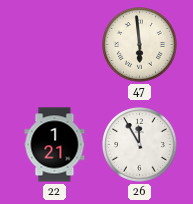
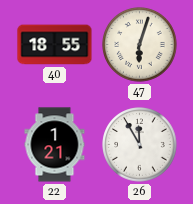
40: none -> 18:55
47: 5:59 -> 6:03
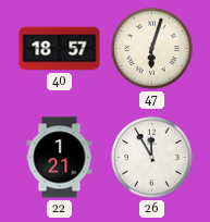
40: 18:55 -> 18:57
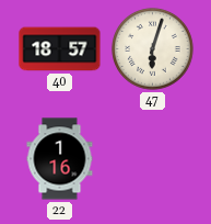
22: 1:21 -> 1:16
26: 11:55 -> none
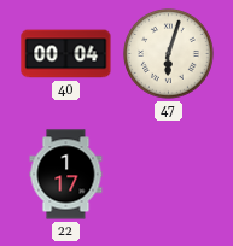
40: 18:57 -> 00:04
22: 1:16 -> 1:17
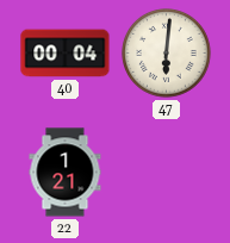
47: 6:03 -> 6:01
22: 1:17 -> 1:21
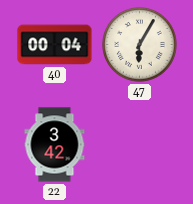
47: 6:01 -> 6:05
22: 1:21 -> 3:42
